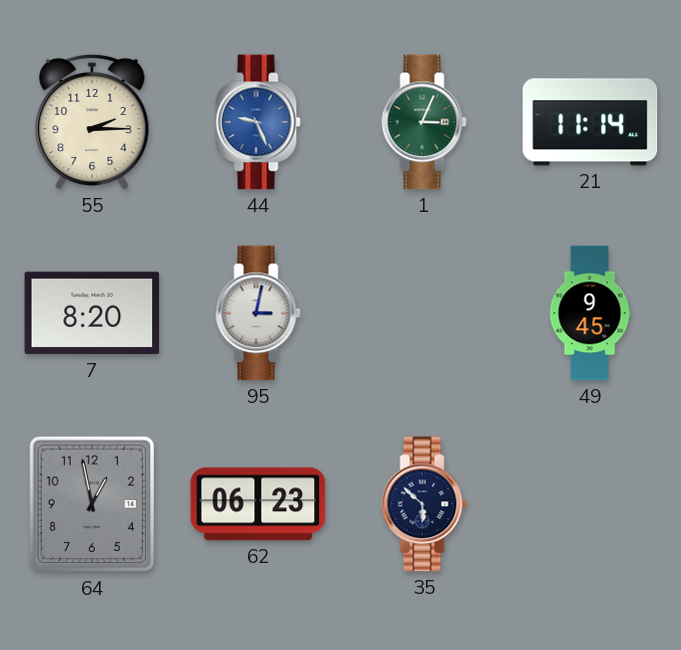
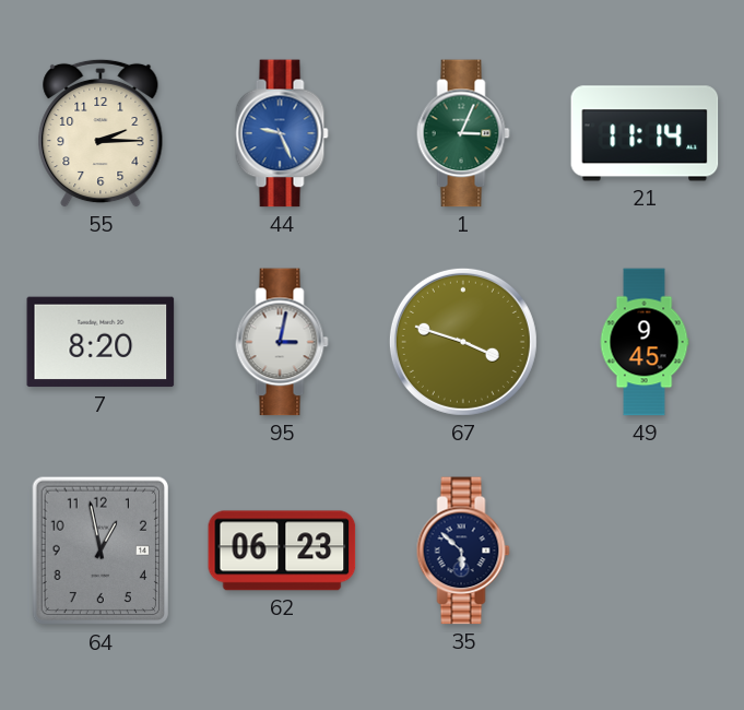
67: none -> 3:48
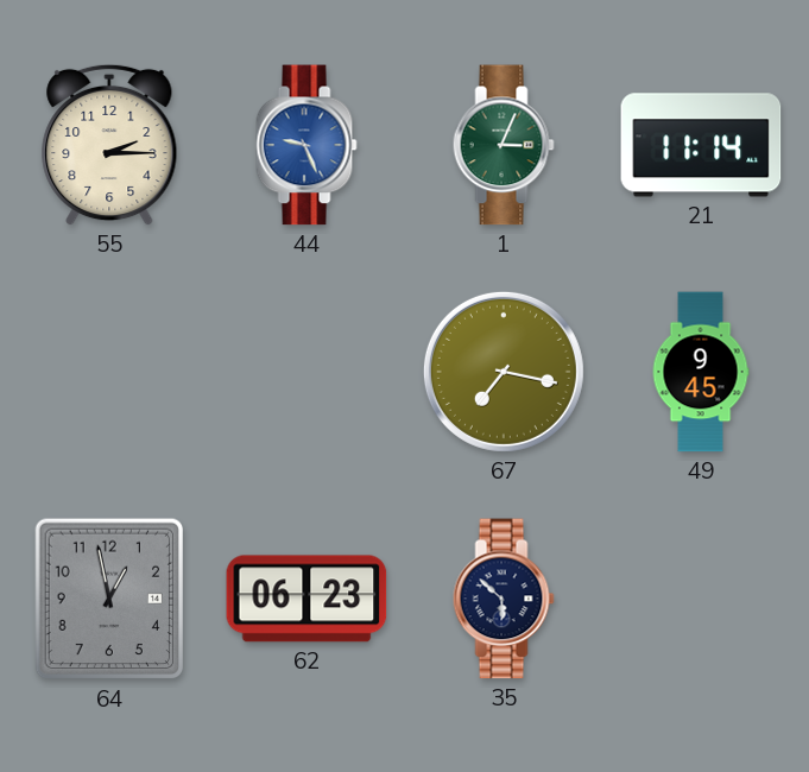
7: 8:20 -> none
95: 3:02 -> none
67: 3:48 -> 7:17
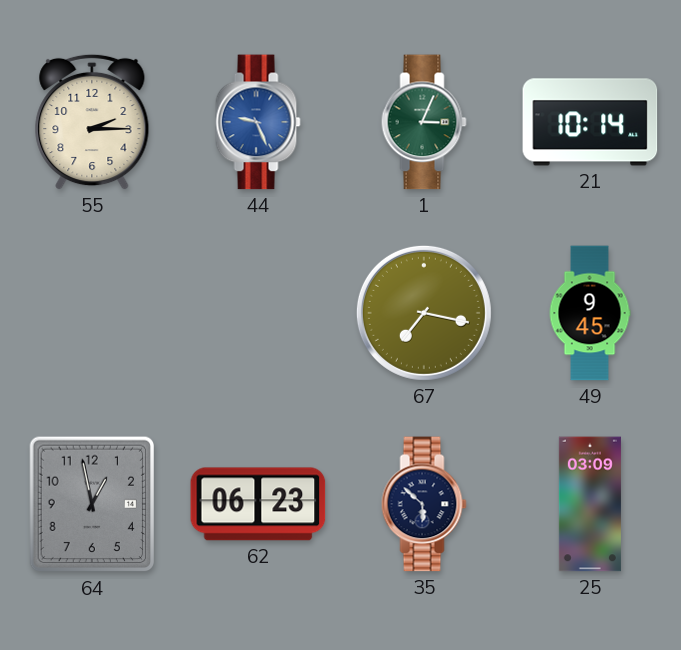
21: 11:14 -> 10:14
25: none -> 03:09
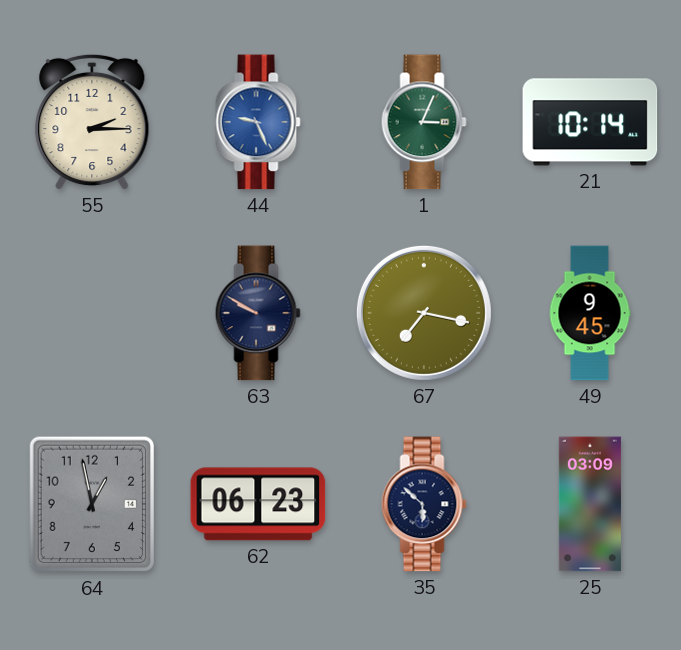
63: none -> 9:50
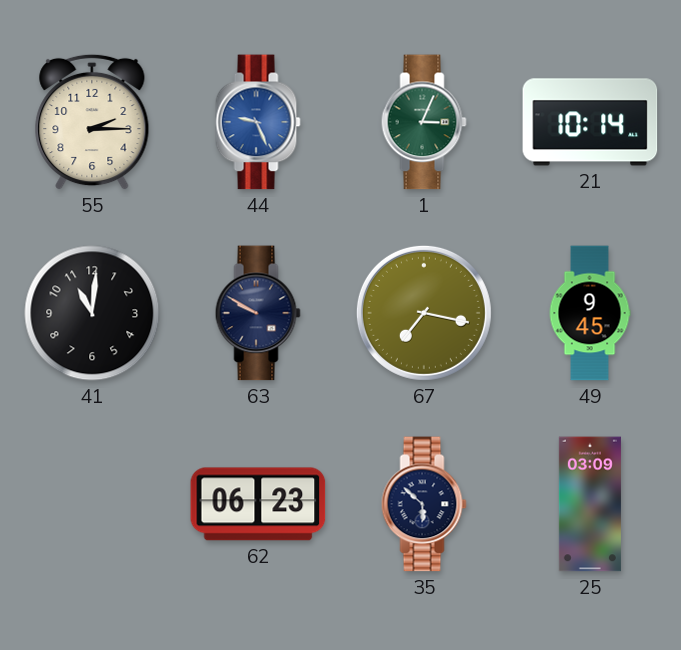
41: none -> 11:01
64: 12:58 -> none
